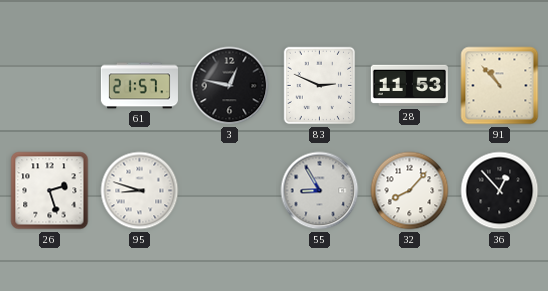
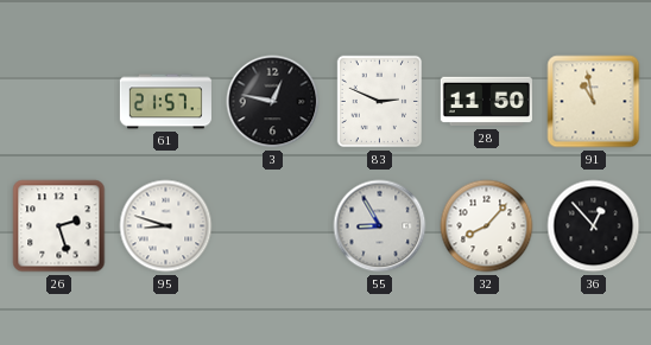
28: 11:53 -> 11:50
91: 10:53 -> 10:58
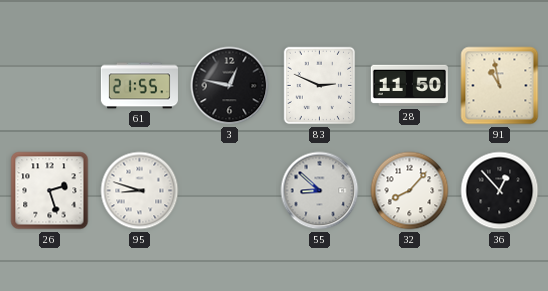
61: 21:57 -> 21:55
55: 8:55 -> 8:52
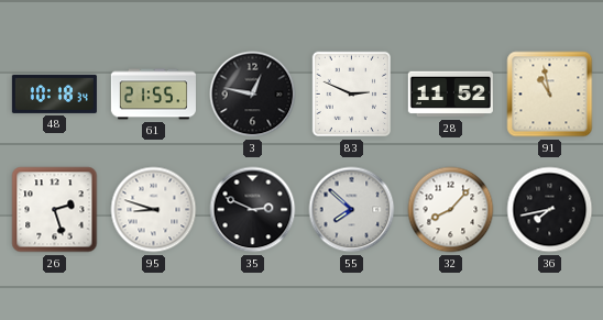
48: none -> 10:18
28: 11:50 -> 11:52
35: none -> 2:49
55: 8:52 -> 7:52
36: 12:53 -> 7:43
